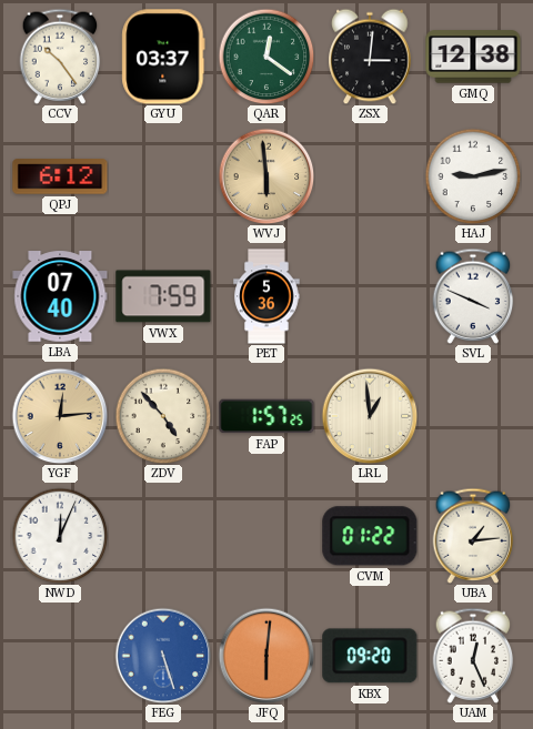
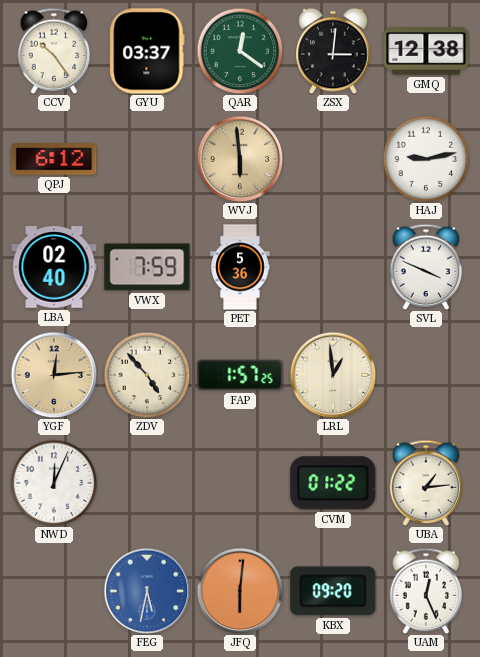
LBA: 07:40 -> 02:40
FEG: 5:27 -> 5:32
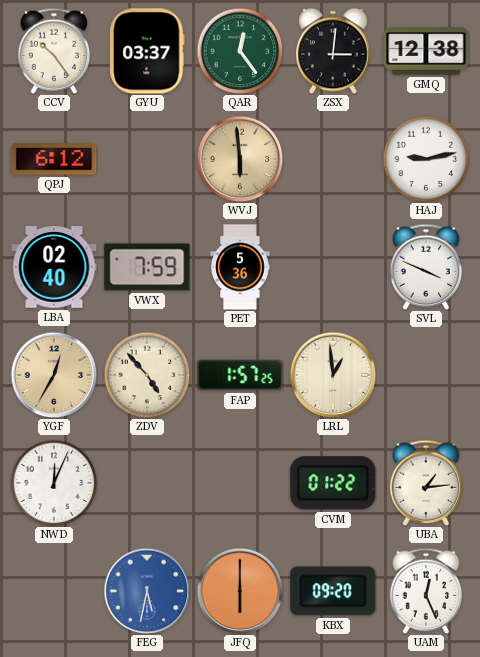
QAR: 12:21 -> 12:24
YGF: 12:14 -> 12:35
JFQ: 6:01 -> 6:00
